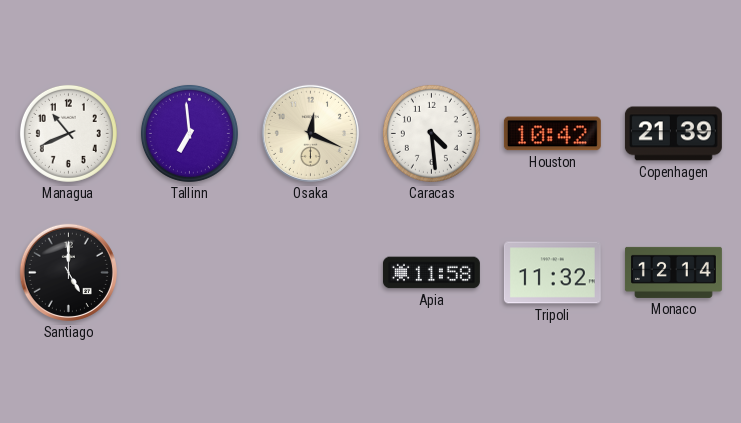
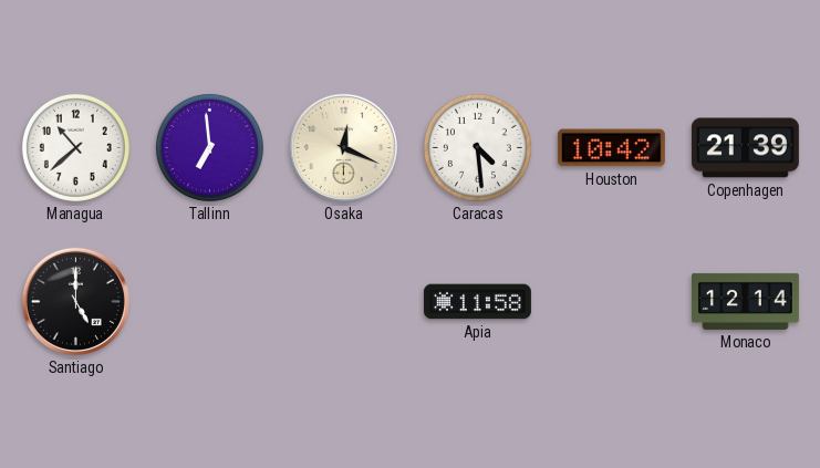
Managua: 10:41 -> 10:38
Tripoli: 11:32 -> none
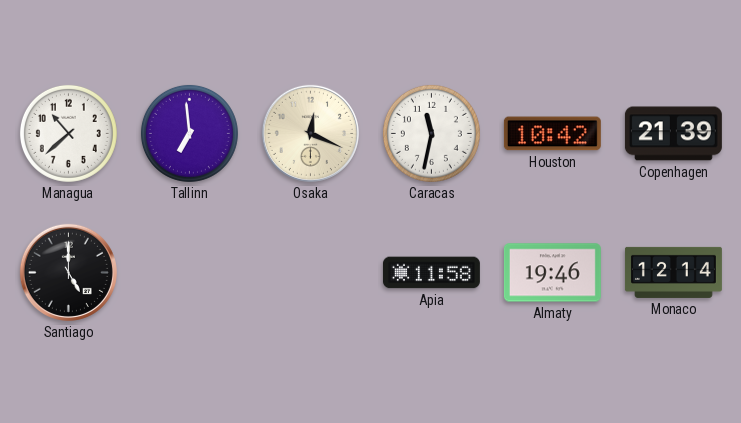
Caracas: 4:29 -> 11:32
Almaty: none -> 19:46
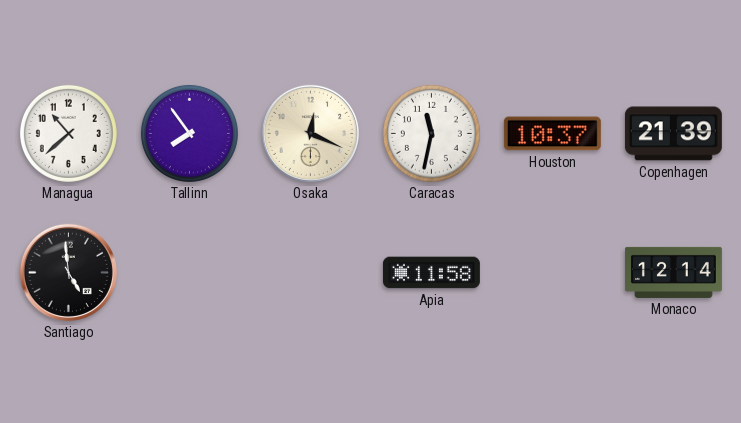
Tallinn: 6:59 -> 7:54
Houston: 10:42 -> 10:37
Santiago: 5:00 -> 4:59
Almaty: 19:46 -> none
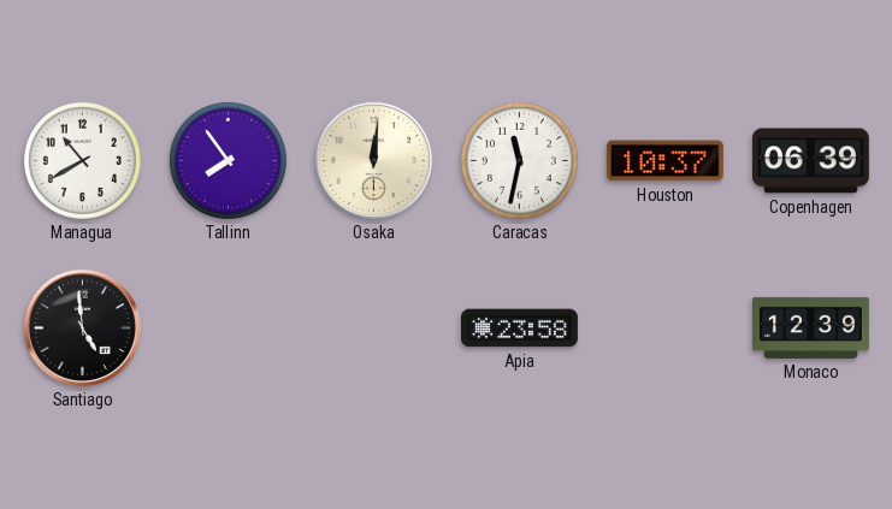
Managua: 10:38 -> 10:40
Osaka: 12:19 -> 12:01
Copenhagen: 21:39 -> 06:39
Apia: 11:58 -> 23:58
Monaco: 12:14 -> 12:39
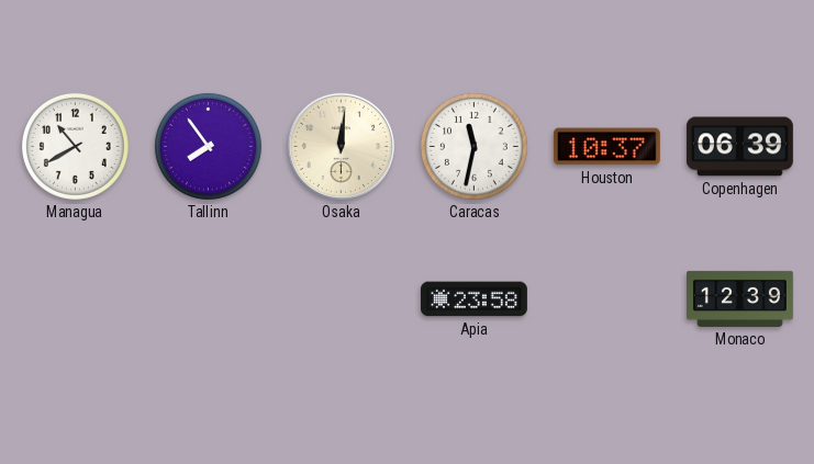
Santiago: 4:59 -> none
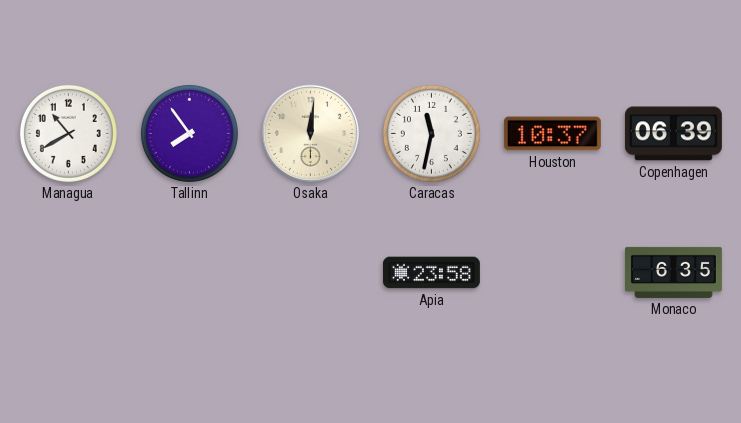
Monaco: 12:39 -> 6:35
